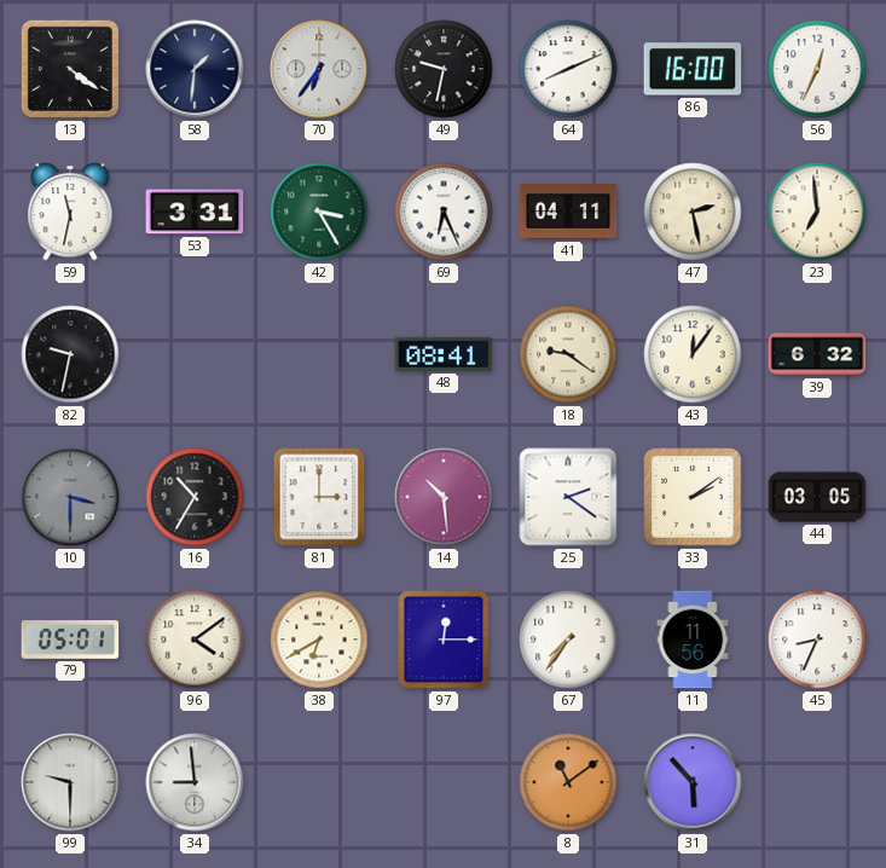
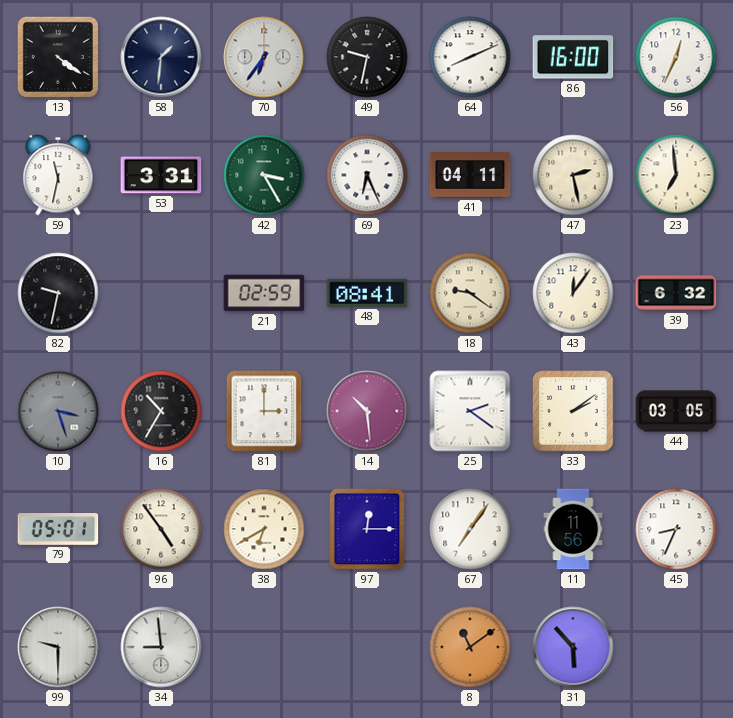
21: none -> 02:59
10: 3:30 -> 3:27
96: 4:09 -> 4:54
67: 7:36 -> 7:06
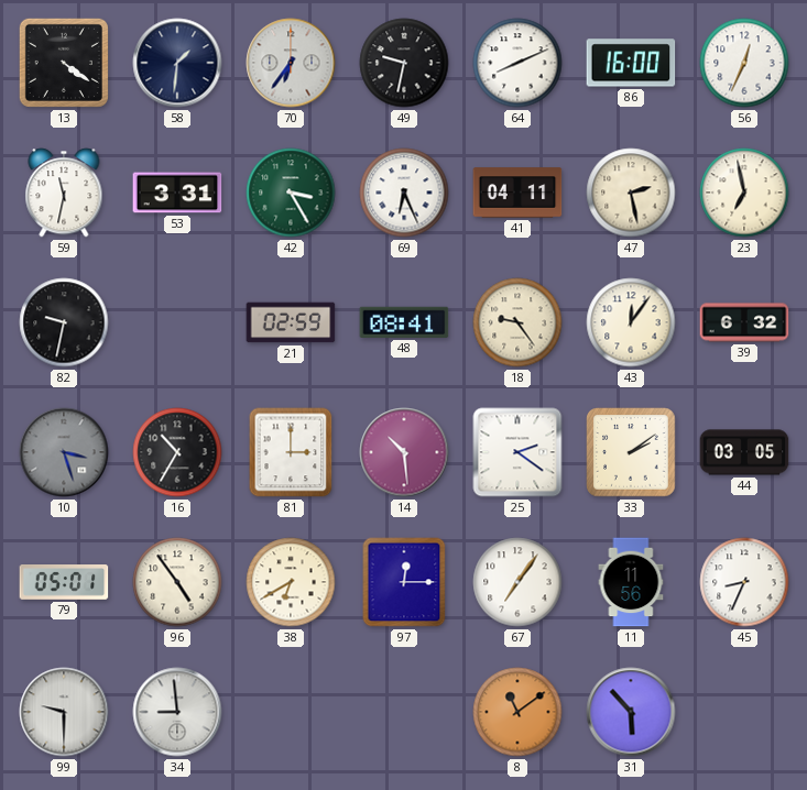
23: 6:59 -> 6:58
18: 9:21 -> 9:24
